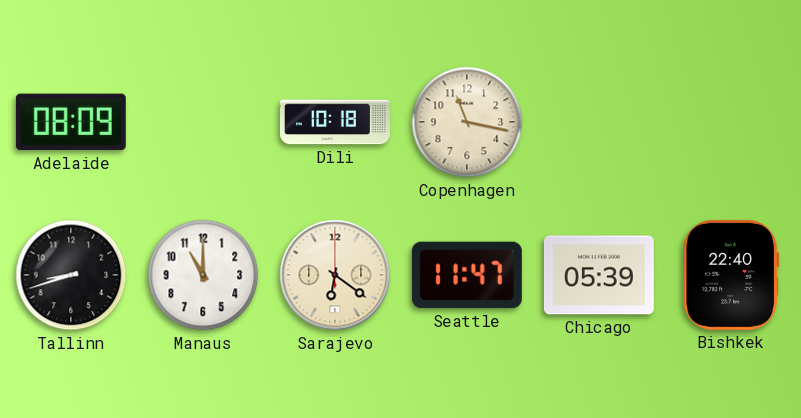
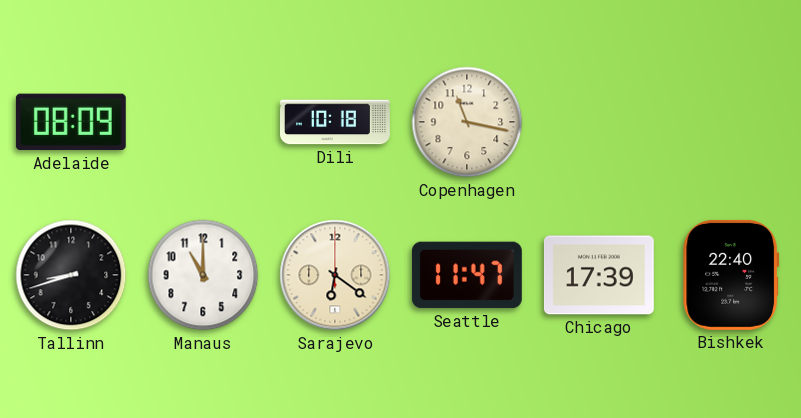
Chicago: 05:39 -> 17:39
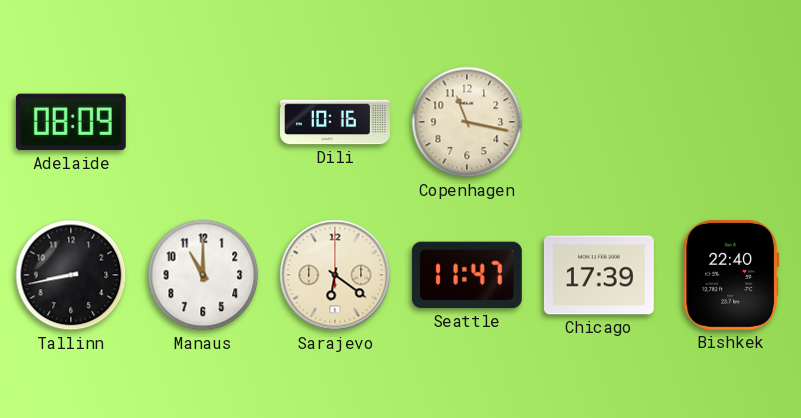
Dili: 10:18 -> 10:16
Tallinn: 8:42 -> 8:43
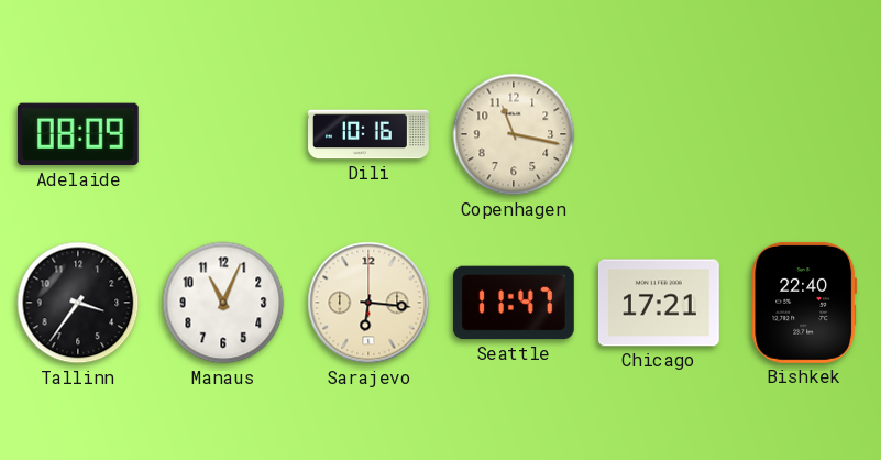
Tallinn: 8:43 -> 3:36
Manaus: 11:00 -> 11:04
Sarajevo: 6:21 -> 6:16
Chicago: 17:39 -> 17:21
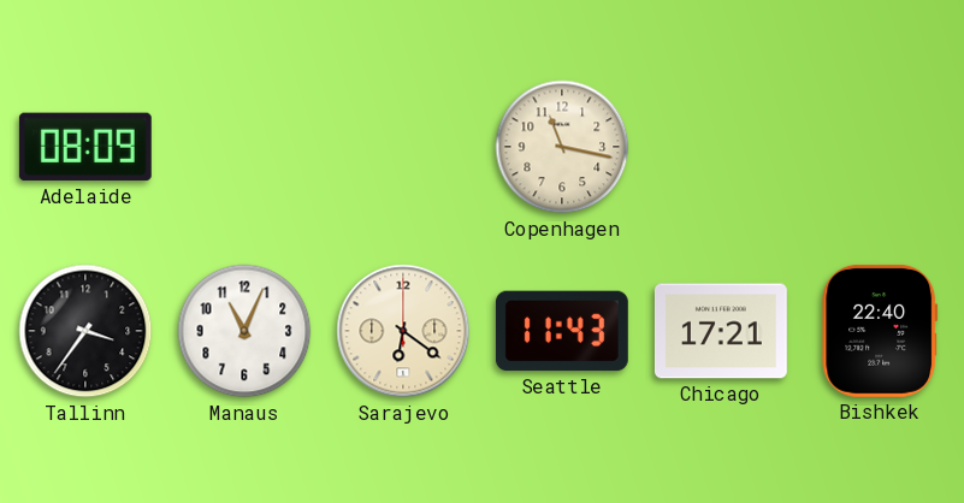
Dili: 10:16 -> none
Sarajevo: 6:16 -> 6:21
Seattle: 11:47 -> 11:43
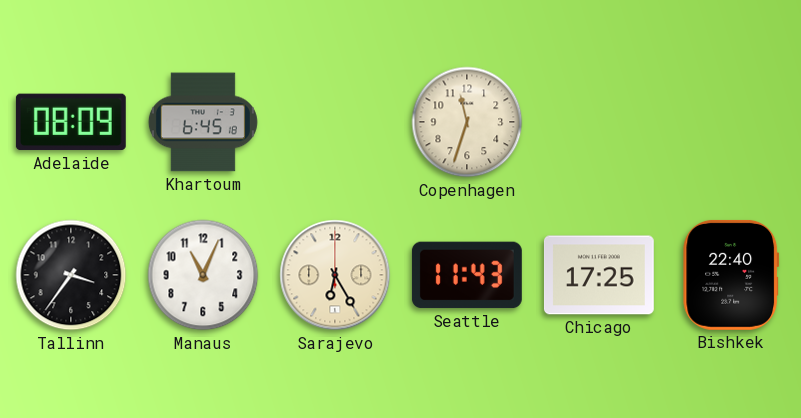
Khartoum: none -> 6:45
Copenhagen: 11:17 -> 11:33
Sarajevo: 6:21 -> 6:25
Chicago: 17:21 -> 17:25
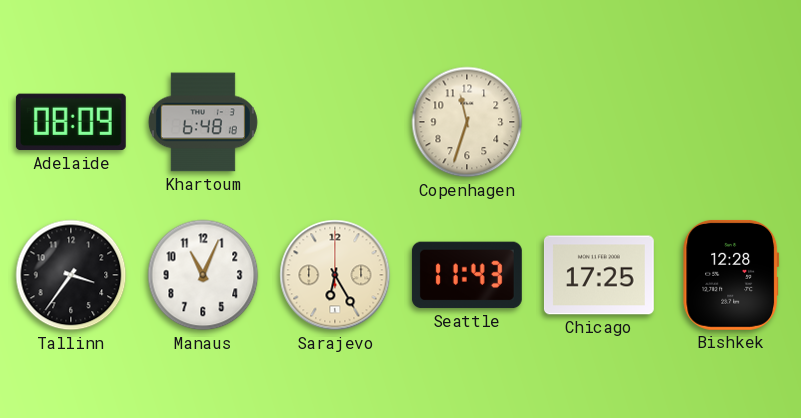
Khartoum: 6:45 -> 6:48
Bishkek: 22:40 -> 12:28
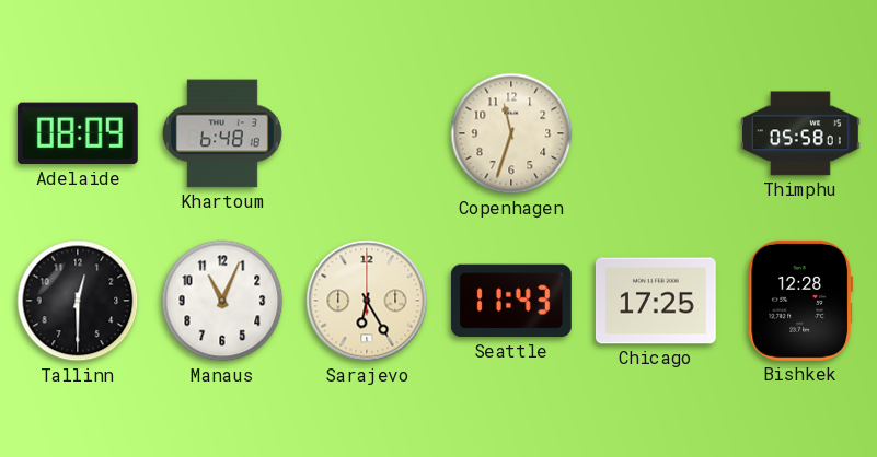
Thimphu: none -> 05:58
Tallinn: 3:36 -> 12:30
